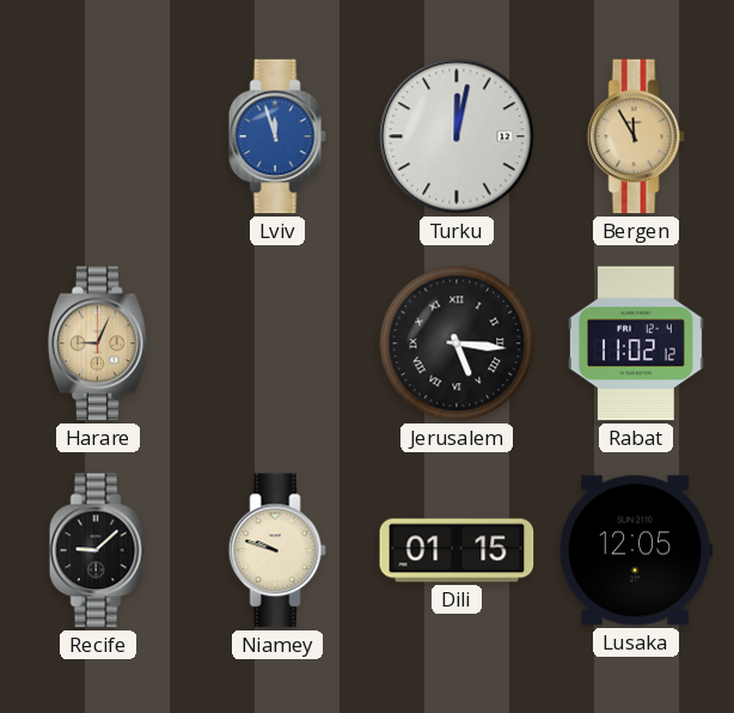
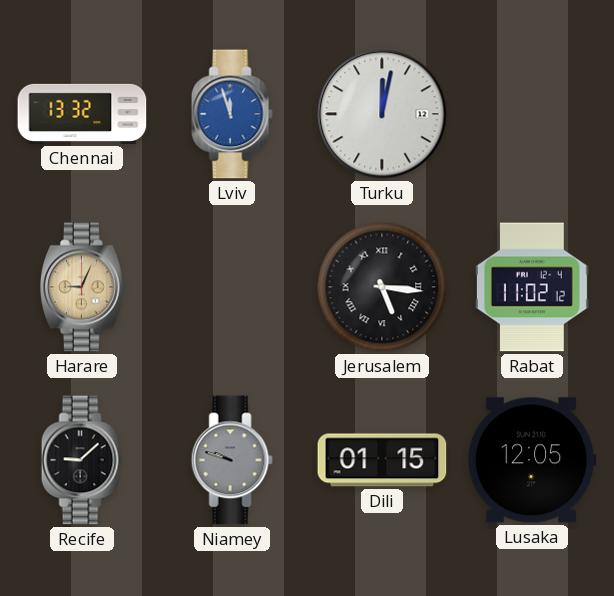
Chennai: none -> 13:32
Bergen: 11:55 -> none
Niamey dial: cream -> grey
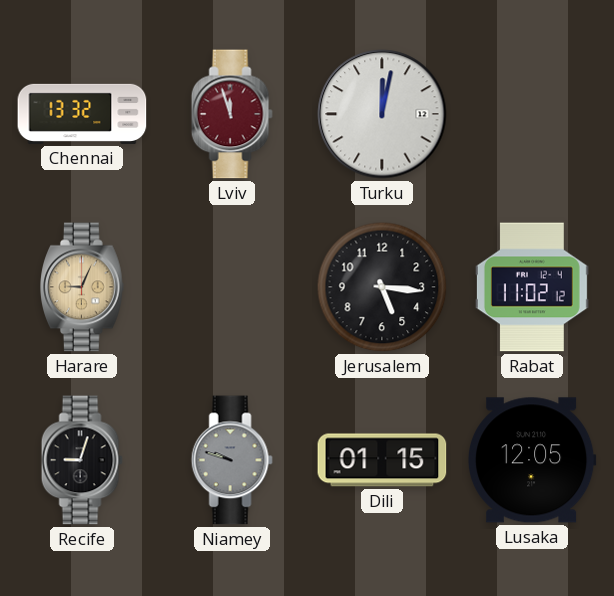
Lviv dial: blue -> burgundy
Jerusalem numerals: Roman -> Arabic
Recife: 9:08 -> 9:03
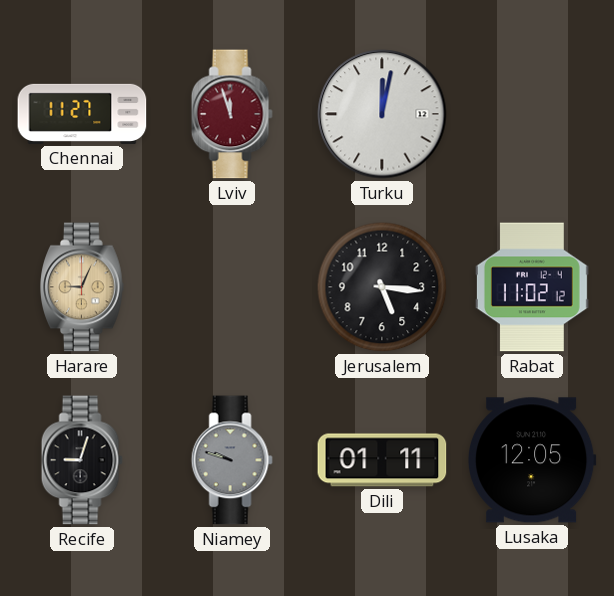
Chennai: 13:32 -> 11:27
Dili: 01:15 -> 01:11
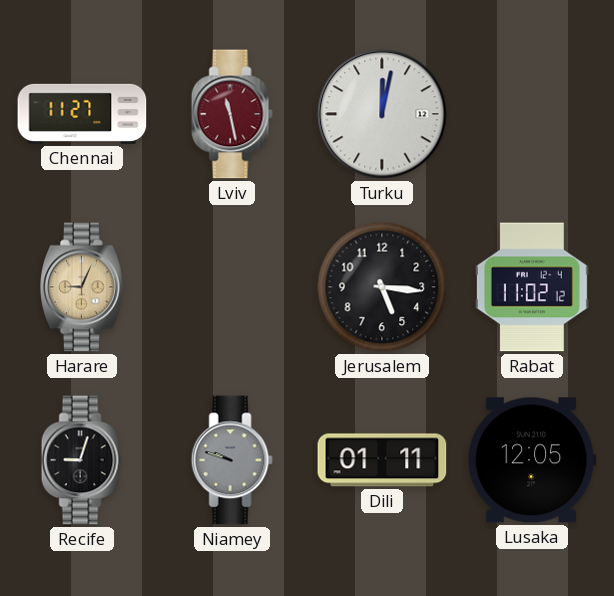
Lviv: 11:57 -> 11:28
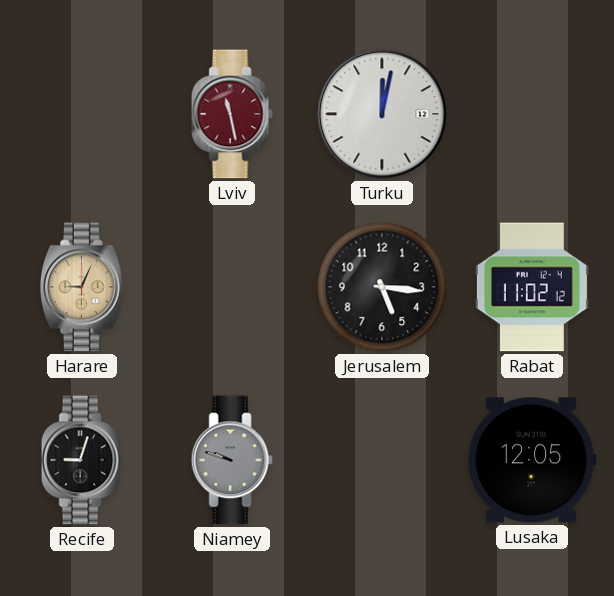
Chennai: 11:27 -> none
Dili: 01:11 -> none
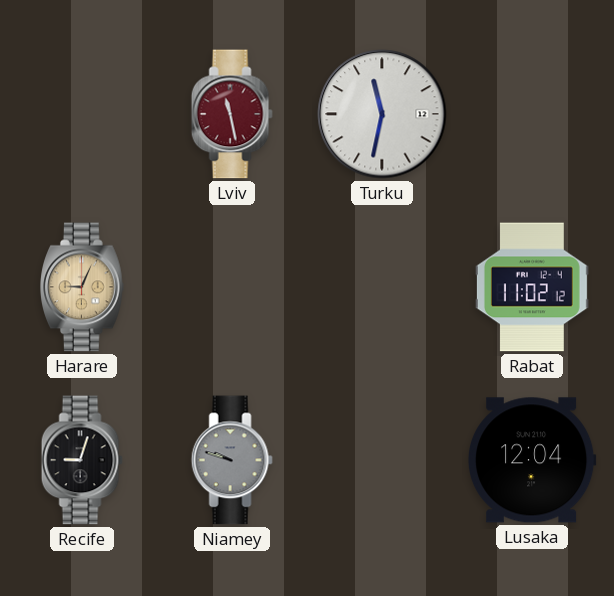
Turku: 12:02 -> 11:32
Jerusalem: 5:16 -> none
Lusaka: 12:05 -> 12:04
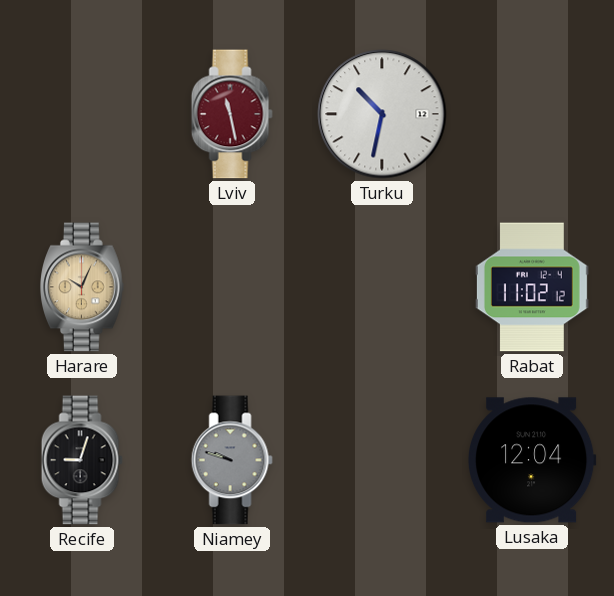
Turku: 11:32 -> 10:32
Harare: 9:04 -> 10:04
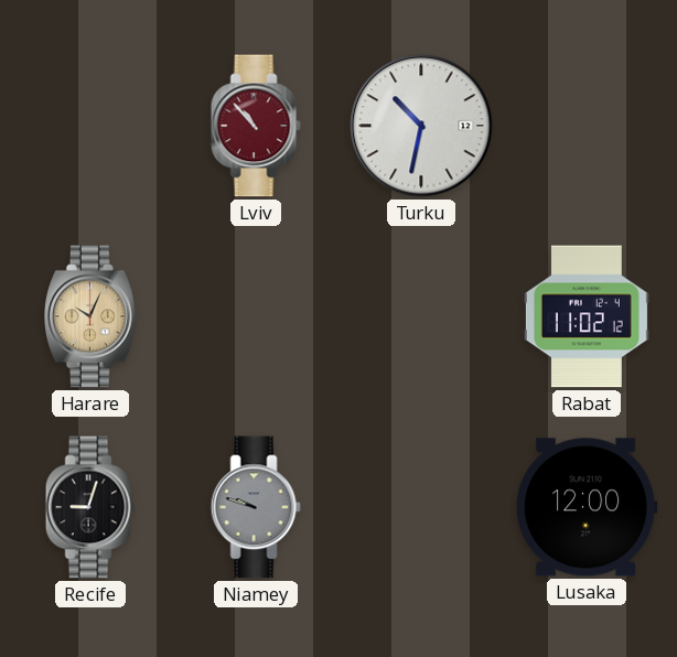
Lviv: 11:28 -> 10:53
Lusaka: 12:04 -> 12:00
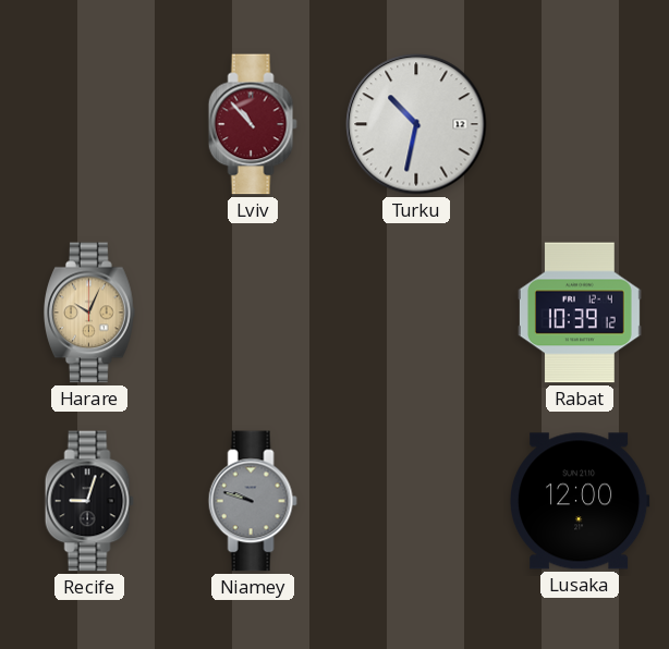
Rabat: 11:02 -> 10:39
